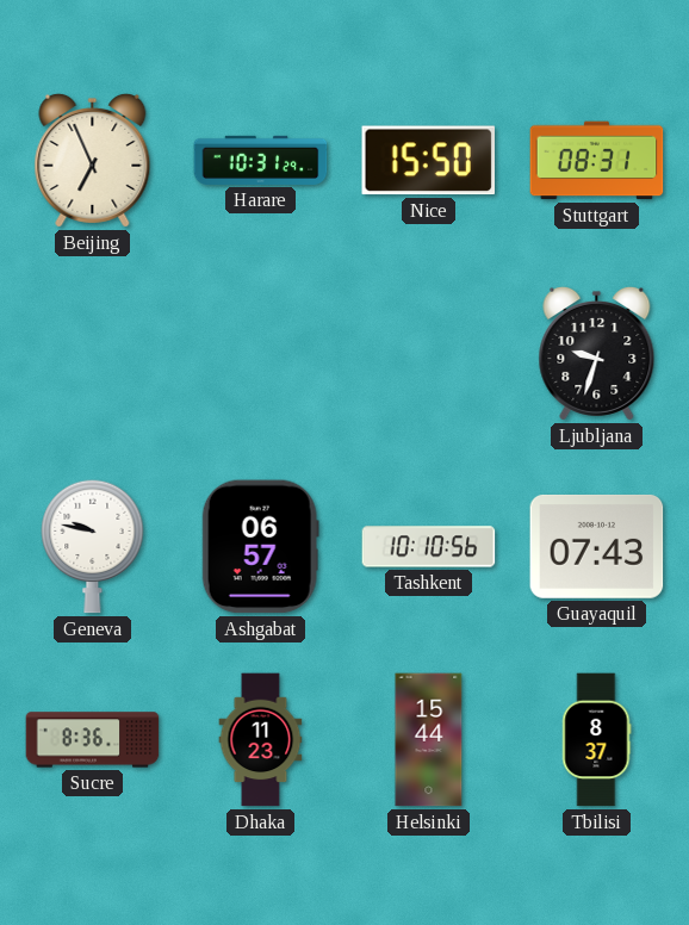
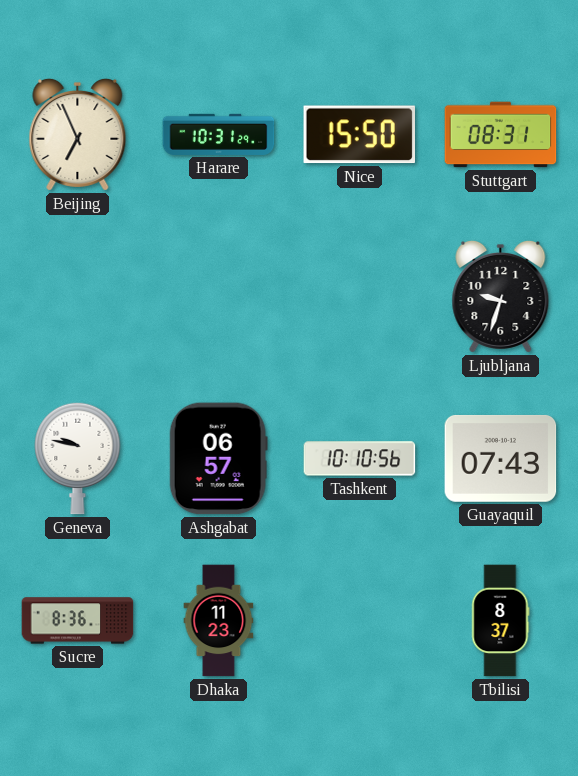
Helsinki: 15:44 -> none
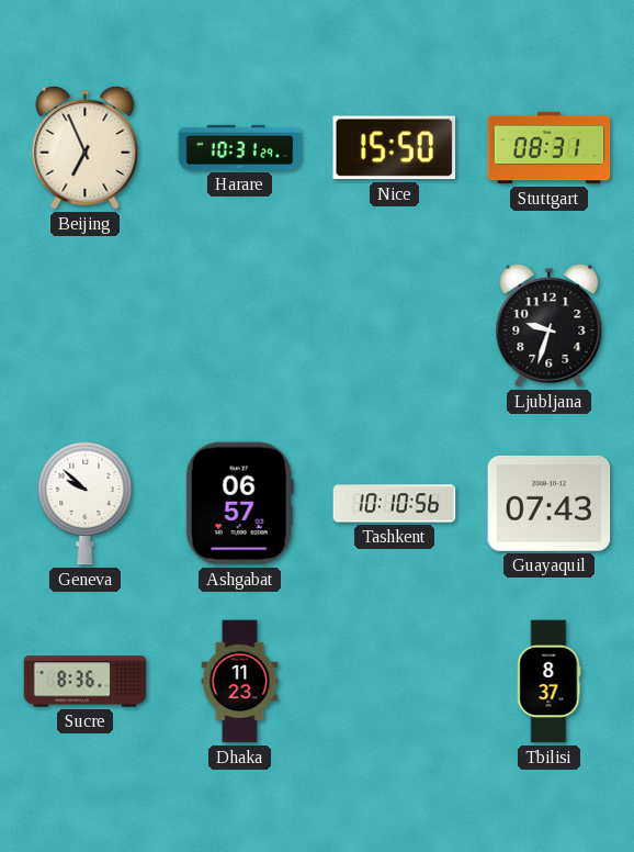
Geneva: 9:47 -> 9:52
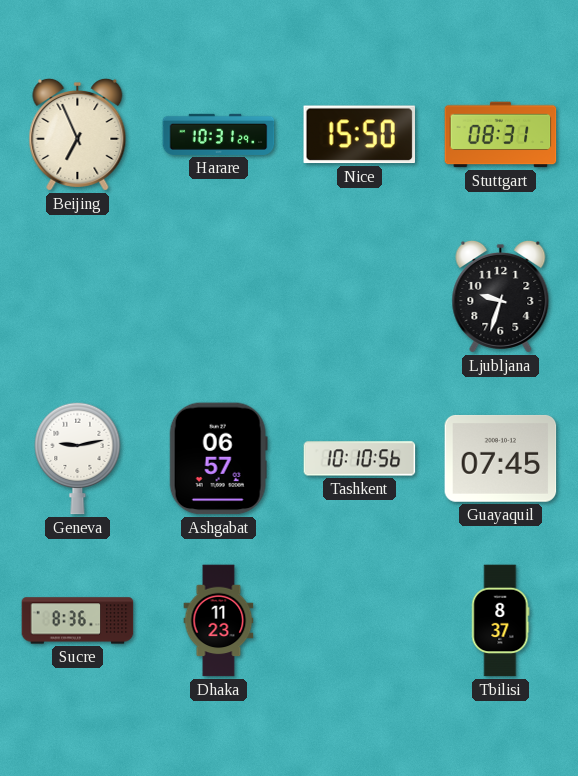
Geneva: 9:52 -> 9:13
Guayaquil: 07:43 -> 07:45
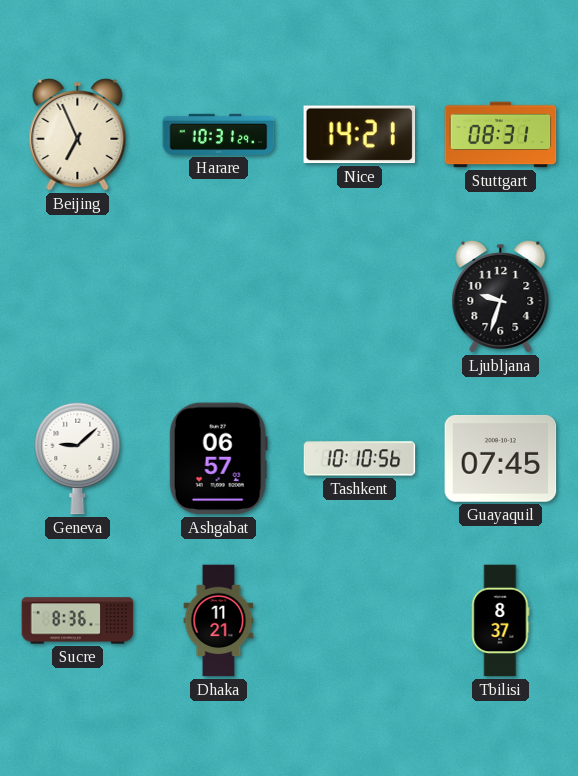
Nice: 15:50 -> 14:21
Geneva: 9:13 -> 9:08
Dhaka: 11:23 -> 11:21
